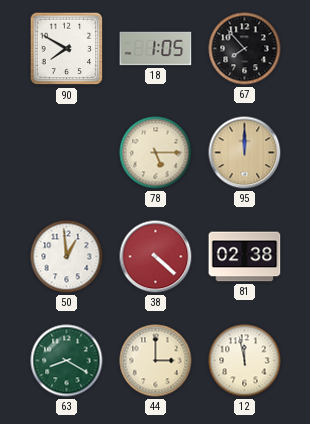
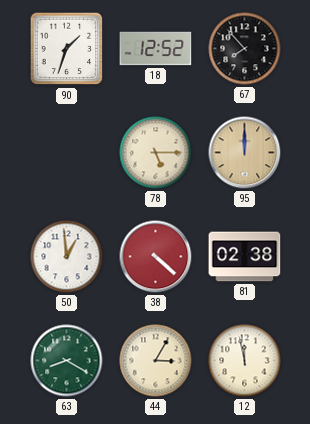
90: 7:50 -> 1:33
18: 1:05 -> 12:52
44: 3:00 -> 3:05
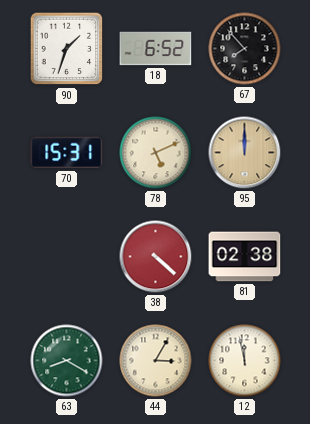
18: 12:52 -> 6:52
70: none -> 15:31
78: 5:15 -> 5:11
50: 12:59 -> none
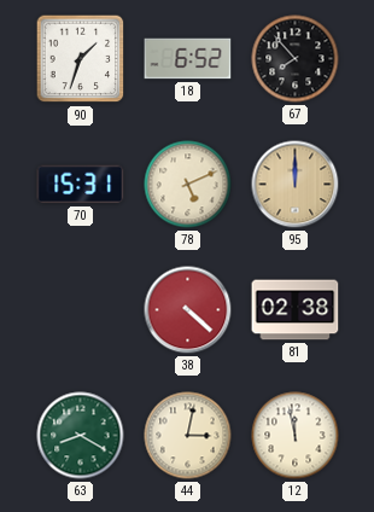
44: 3:05 -> 3:02
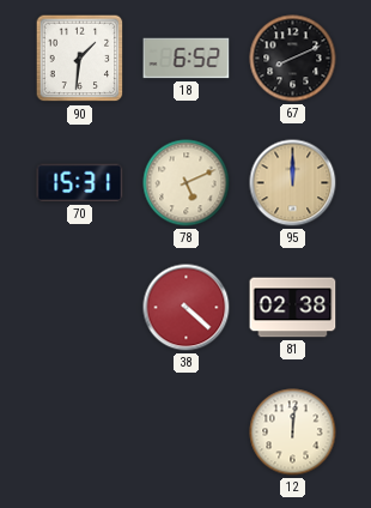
90: 1:33 -> 1:31
67: 7:53 -> 8:11
63: 8:20 -> none
44: 3:02 -> none
12: 11:58 -> 12:01
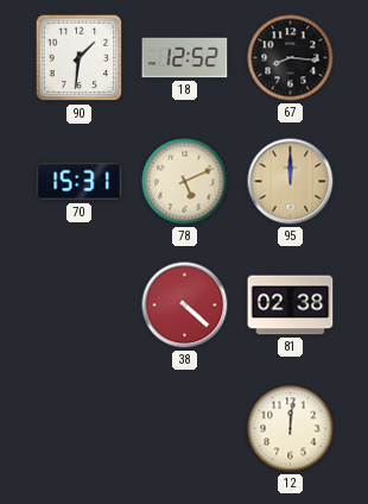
18: 6:52 -> 12:52
67: 8:11 -> 8:16
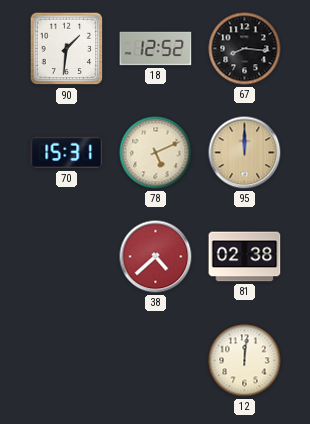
38: 4:22 -> 4:38
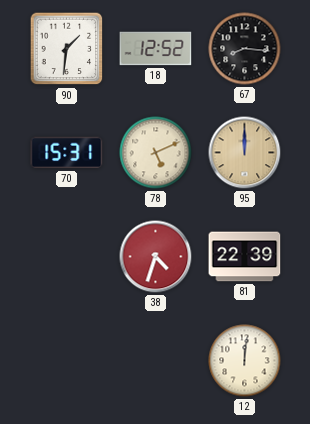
38: 4:38 -> 4:33
81: 02:38 -> 22:39
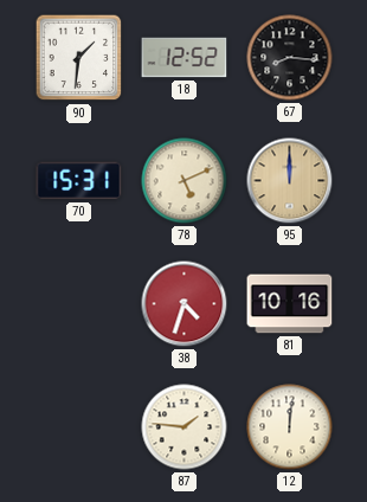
81: 22:39 -> 10:16
87: none -> 1:46
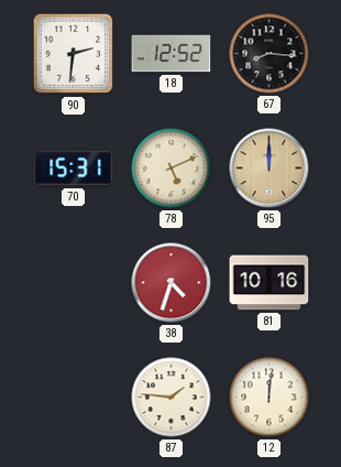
90: 1:31 -> 2:31
